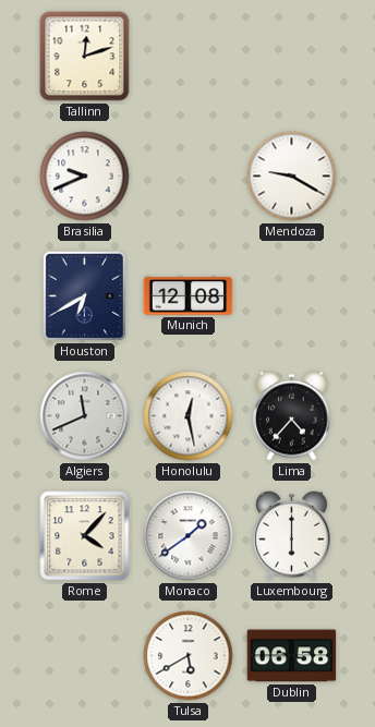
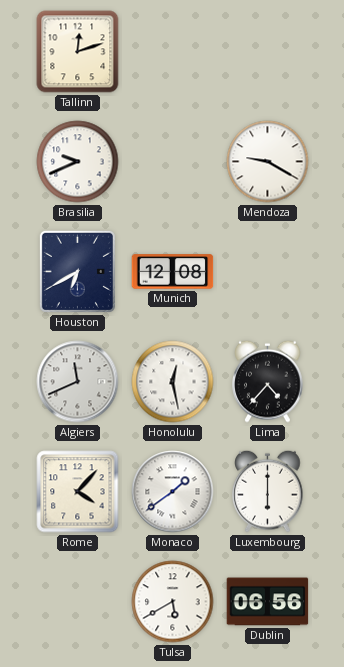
Dublin: 06:58 -> 06:56
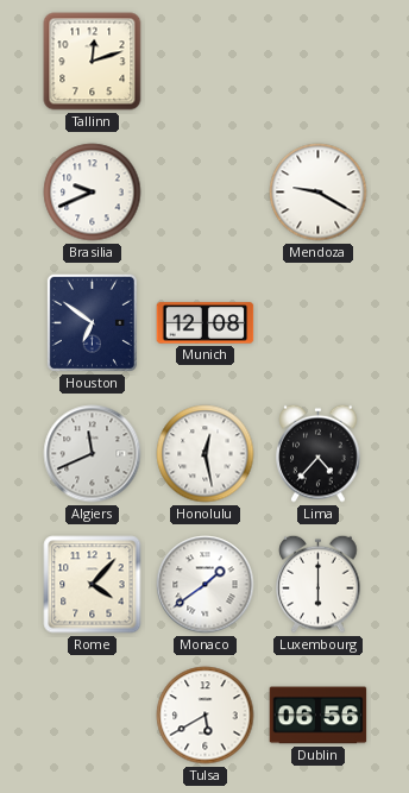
Houston: 6:40 -> 6:51
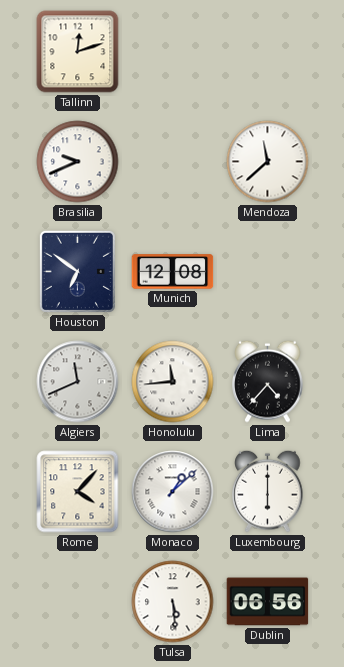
Mendoza: 9:20 -> 11:38
Honolulu: 12:28 -> 11:44
Monaco: 1:39 -> 1:08
Tulsa: 5:40 -> 5:29
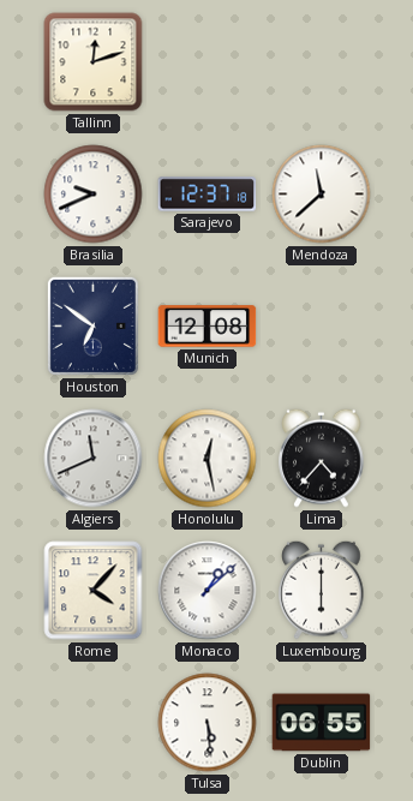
Sarajevo: none -> 12:37
Honolulu: 11:44 -> 12:28
Dublin: 06:56 -> 06:55
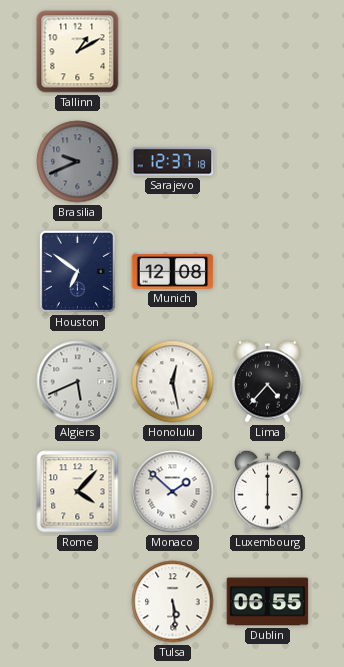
Tallinn: 12:12 -> 1:10
Brasilia dial: white -> grey
Mendoza: 11:38 -> none
Algiers: 11:41 -> 5:41
Monaco: 1:08 -> 1:52
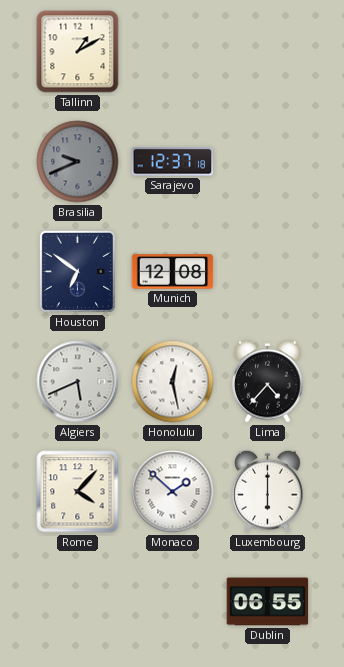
Tulsa: 5:29 -> none
